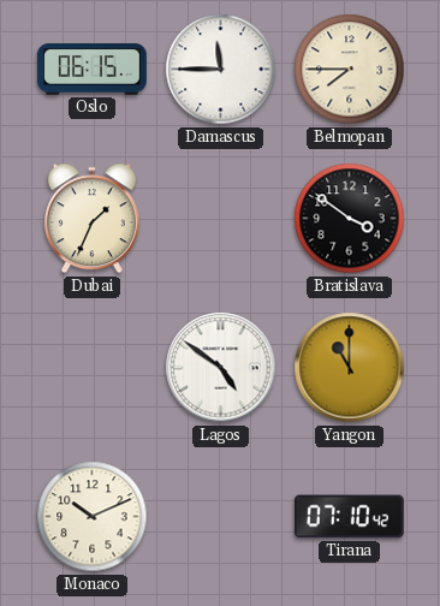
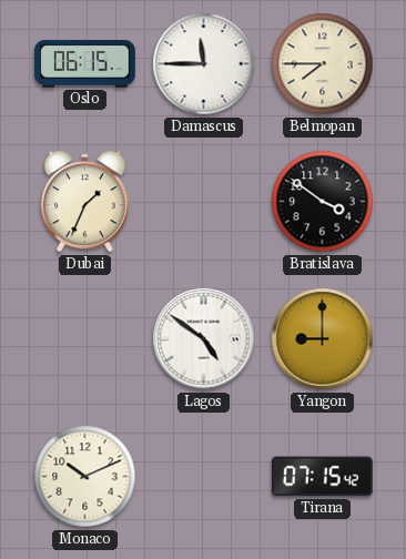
Yangon: 11:00 -> 9:00
Tirana: 07:10 -> 07:15
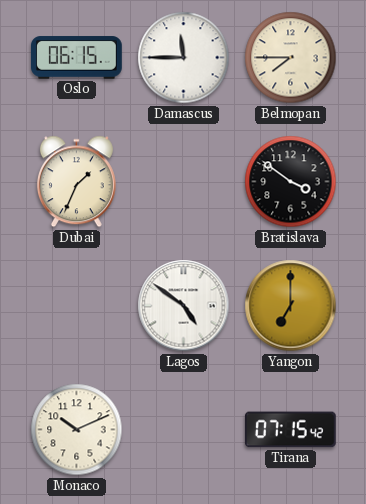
Yangon: 9:00 -> 7:00
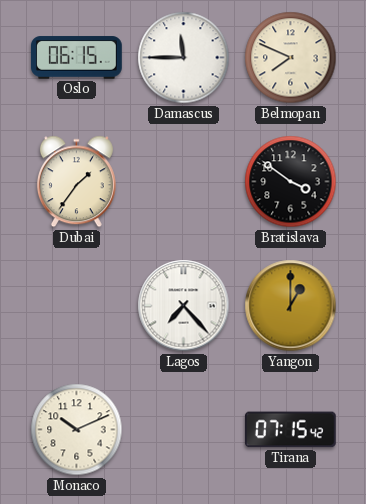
Belmopan: 7:45 -> 7:49
Dubai: 1:34 -> 1:36
Lagos: 4:51 -> 7:23
Yangon: 7:00 -> 1:00
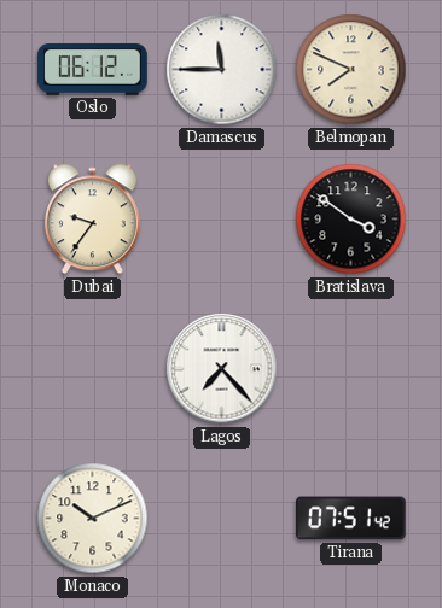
Oslo: 06:15 -> 06:12
Dubai: 1:36 -> 9:36
Yangon: 1:00 -> none
Tirana: 07:15 -> 07:51
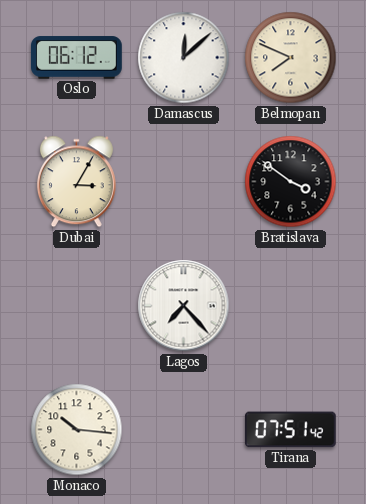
Damascus: 11:45 -> 12:08
Dubai: 9:36 -> 3:05
Monaco: 10:11 -> 10:16
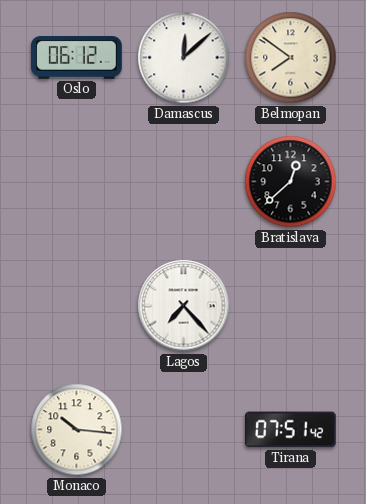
Belmopan: 7:49 -> 7:51
Dubai: 3:05 -> none
Bratislava: 3:51 -> 12:38
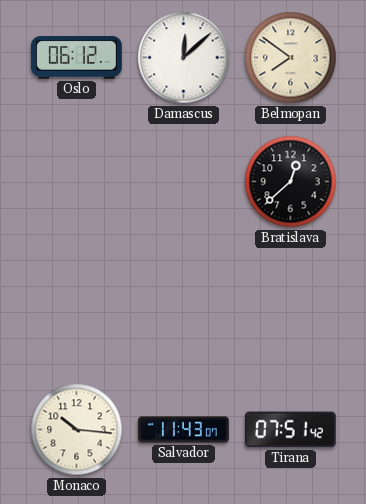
Lagos: 7:23 -> none
Salvador: none -> 11:43
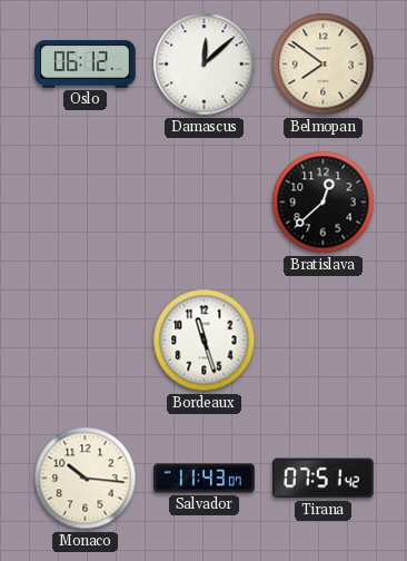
Bordeaux: none -> 11:27
